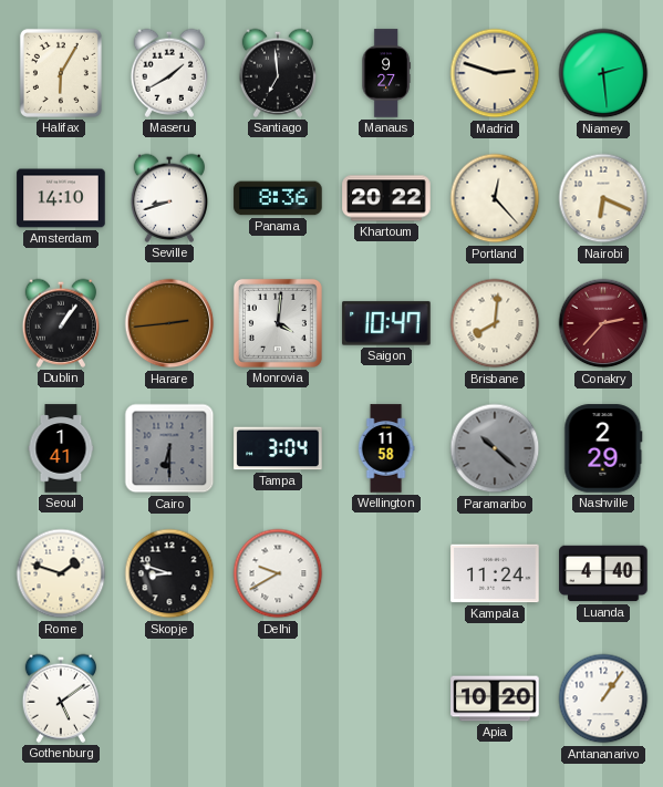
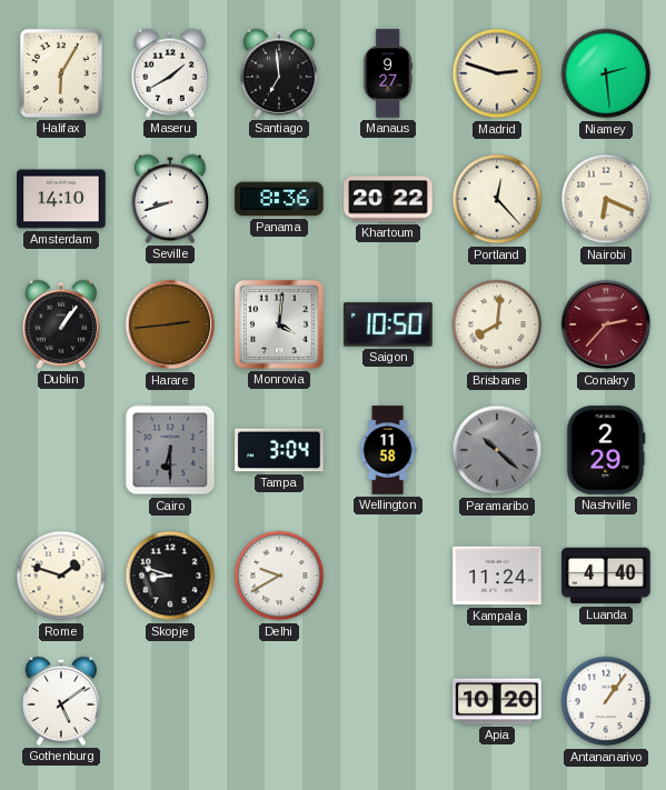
Saigon: 10:47 -> 10:50
Seoul: 1:41 -> none
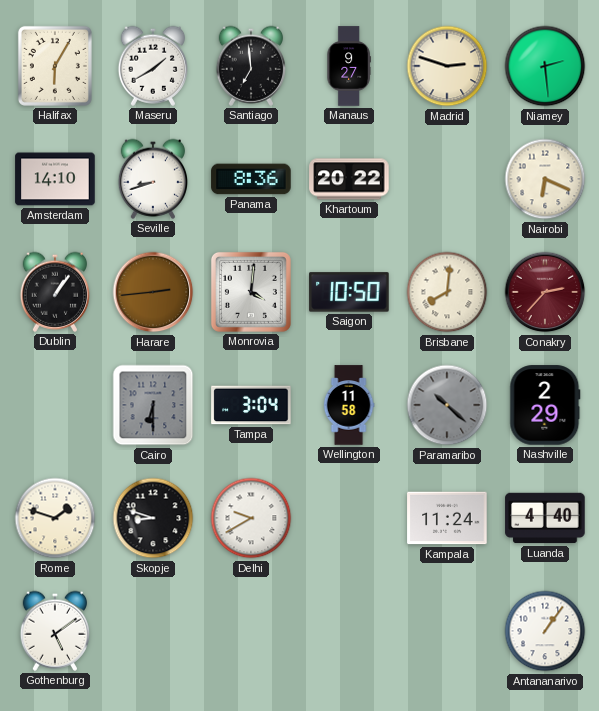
Portland: 12:23 -> none
Apia: 10:20 -> none
